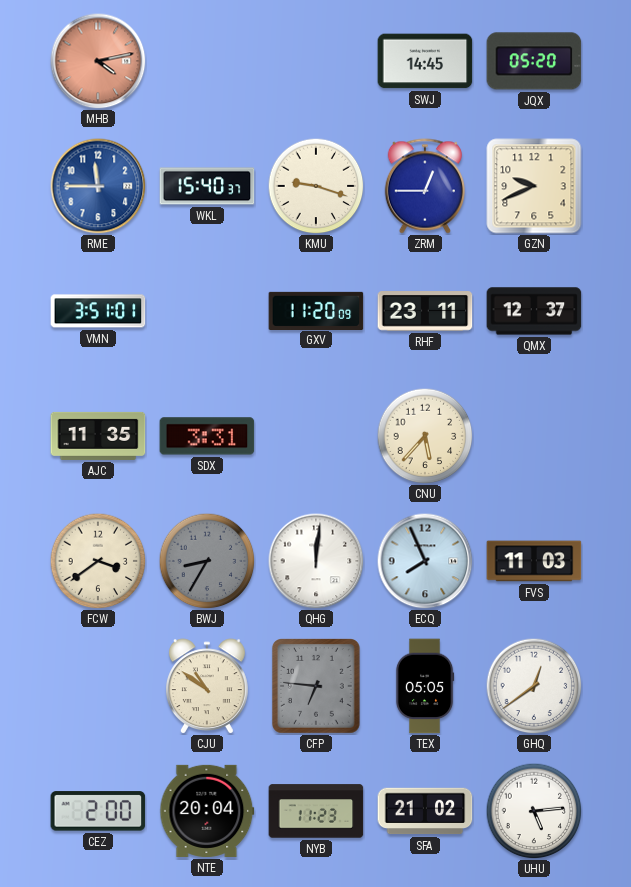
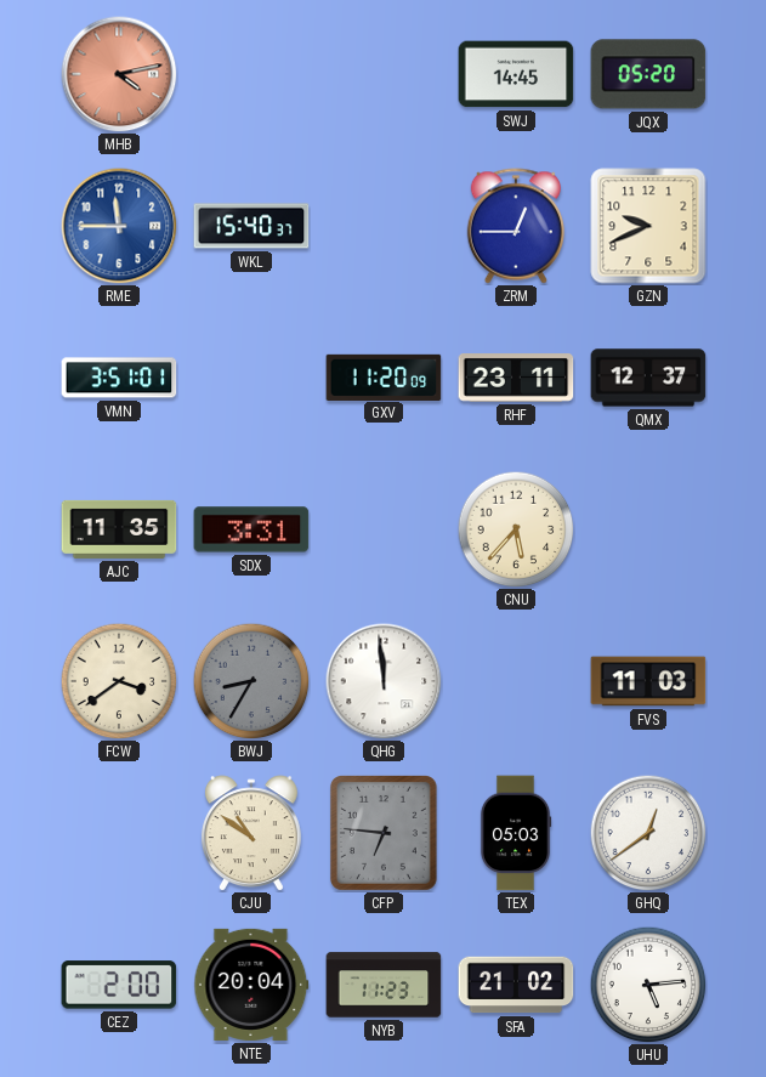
KMU: 9:18 -> none
QHG: 12:01 -> 11:59
ECQ: 7:56 -> none
TEX: 05:05 -> 05:03
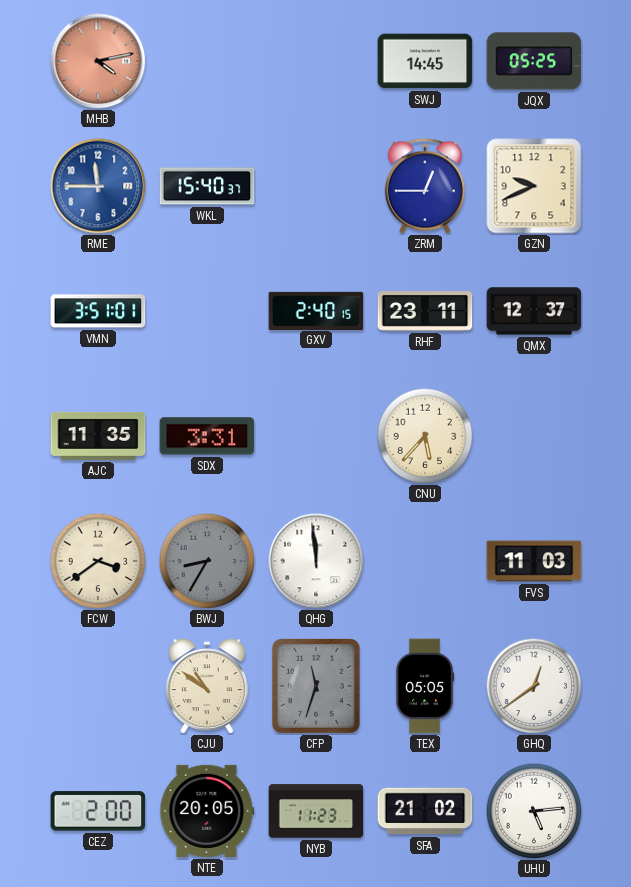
JQX: 05:20 -> 05:25
GXV: 11:20 -> 2:40
CFP: 6:46 -> 11:33
TEX: 05:03 -> 05:05
NTE: 20:04 -> 20:05
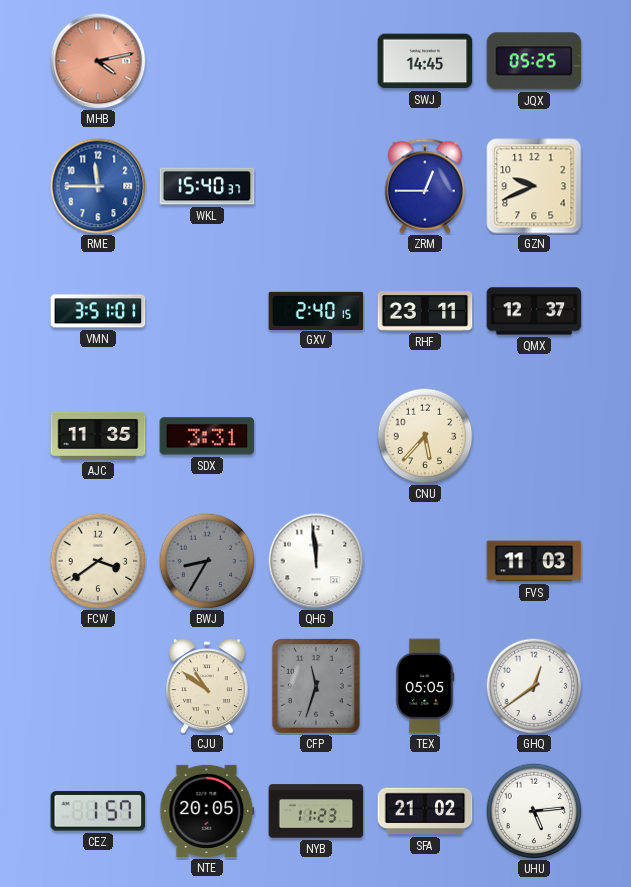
CEZ: 2:00 -> 1:57
